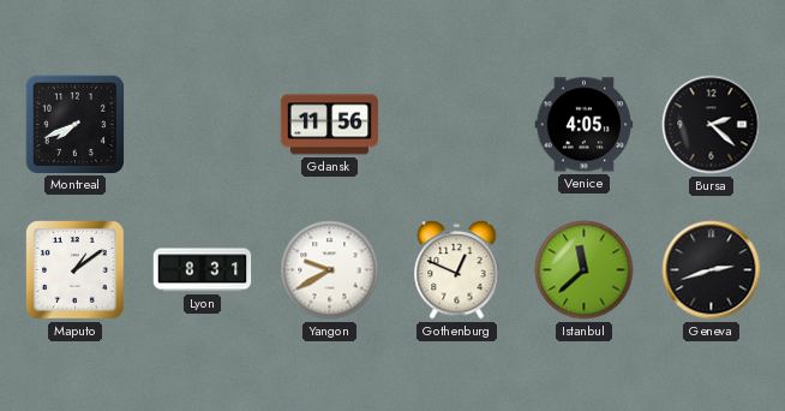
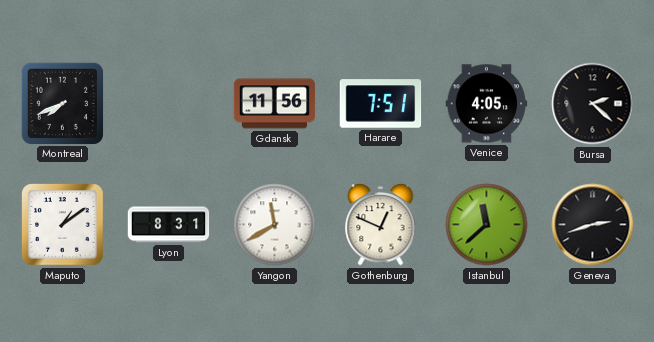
Harare: none -> 7:51
Yangon: 9:40 -> 11:40
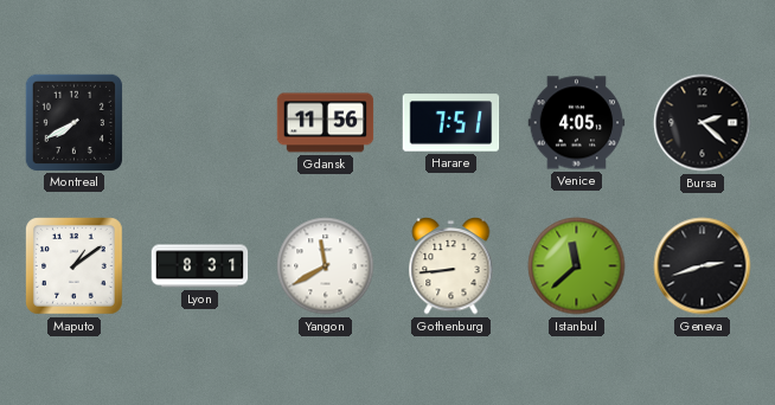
Montreal: 7:41 -> 7:40
Gothenburg: 12:49 -> 8:44
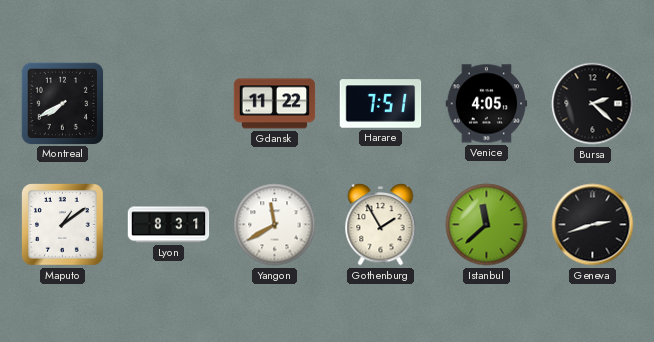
Gdansk: 11:56 -> 11:22
Gothenburg: 8:44 -> 1:55
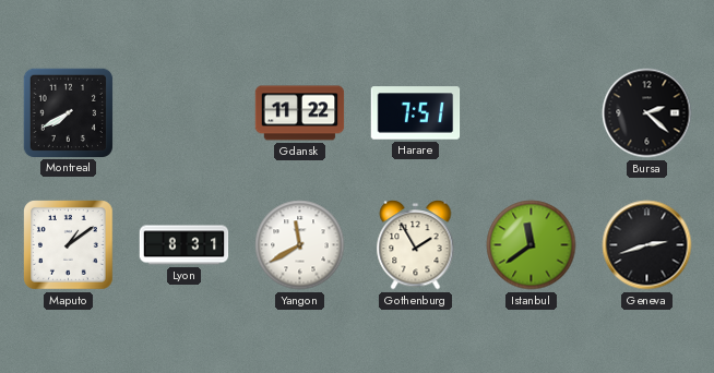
Venice: 4:05 -> none
Istanbul: 11:38 -> 11:39
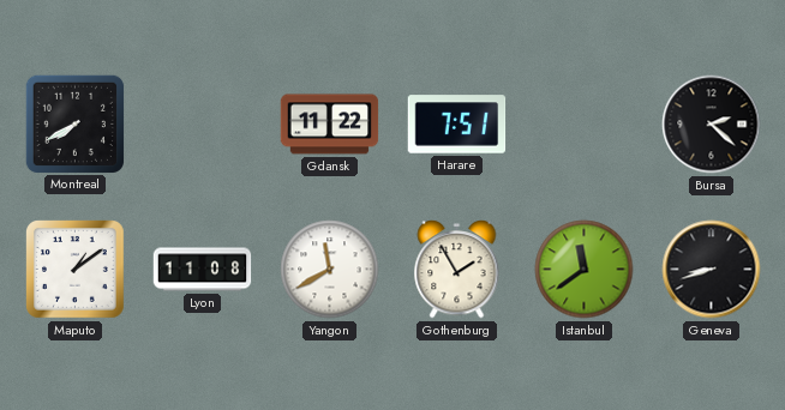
Lyon: 8:31 -> 11:08
Geneva: 2:42 -> 8:42
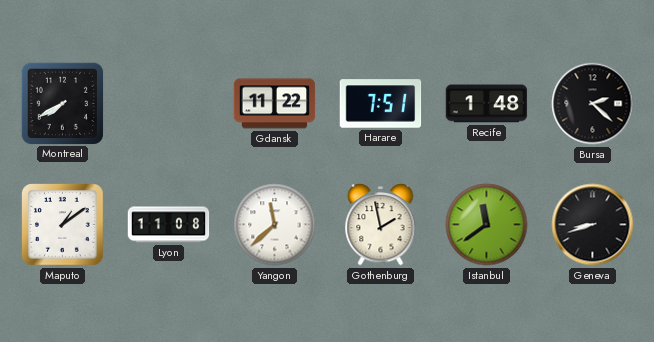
Recife: none -> 1:48
Yangon: 11:40 -> 11:38
Gothenburg: 1:55 -> 1:58
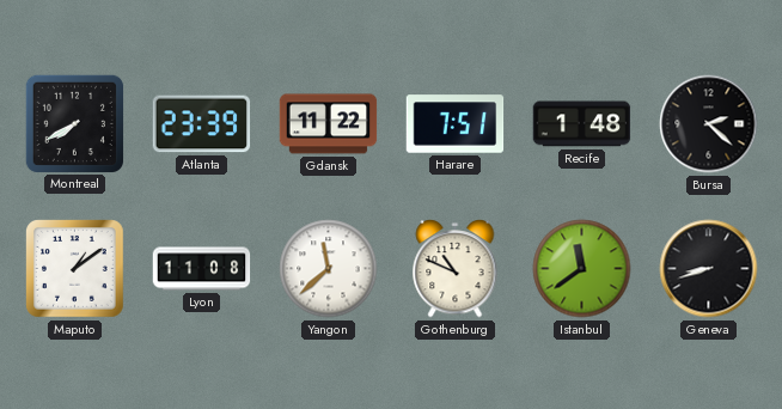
Atlanta: none -> 23:39
Gothenburg: 1:58 -> 10:49
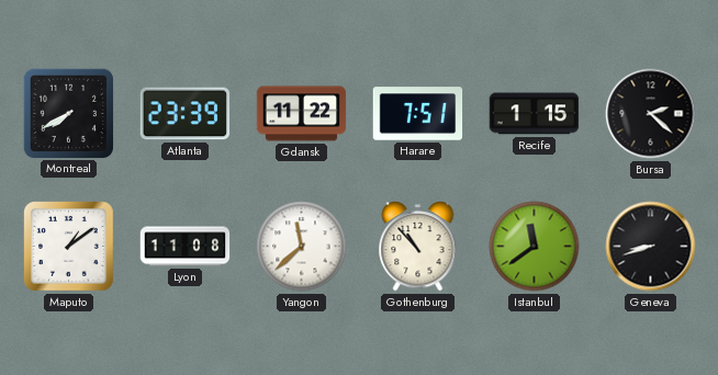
Recife: 1:48 -> 1:15
Gothenburg: 10:49 -> 10:53
